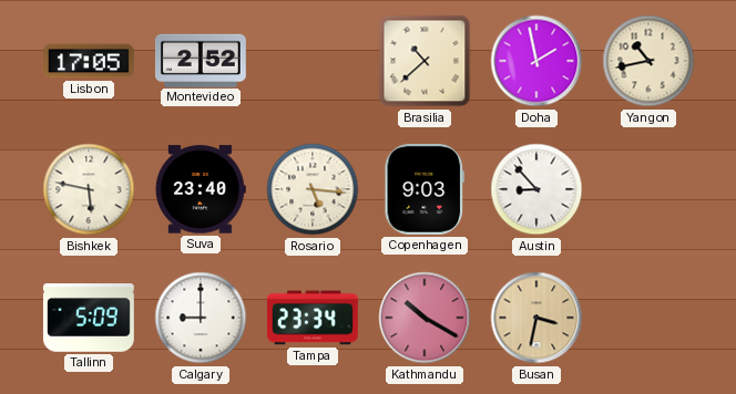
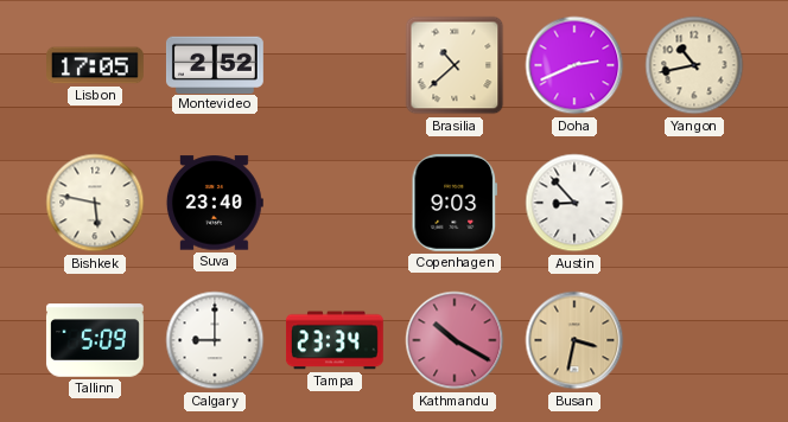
Doha: 1:58 -> 2:41
Rosario: 5:16 -> none
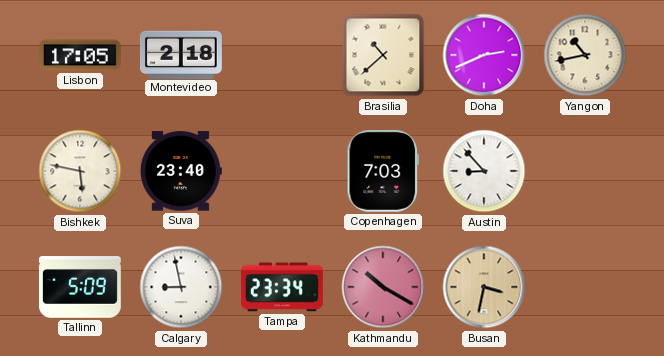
Montevideo: 2:52 -> 2:18
Copenhagen: 9:03 -> 7:03
Calgary: 9:00 -> 8:58
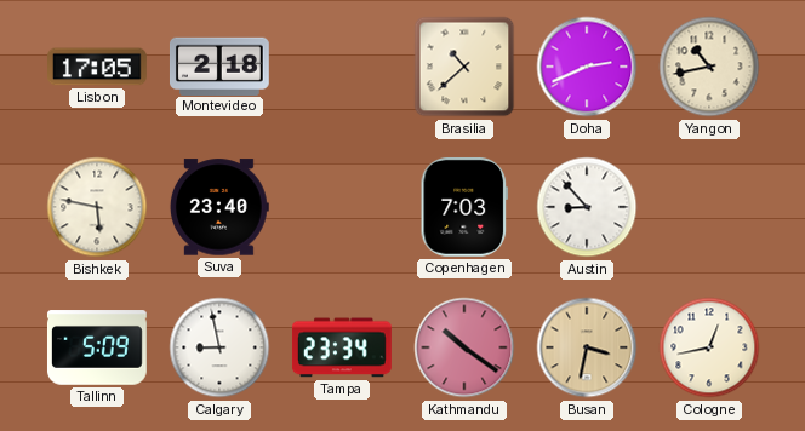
Kathmandu: 10:20 -> 10:21
Cologne: none -> 12:43
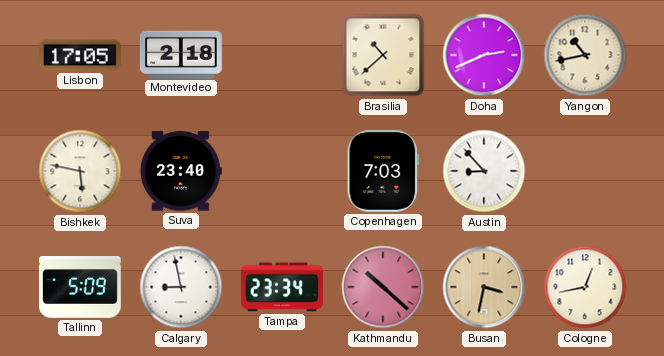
Kathmandu: 10:21 -> 10:22
